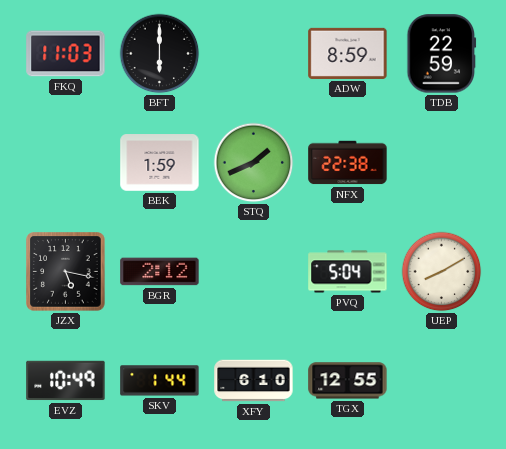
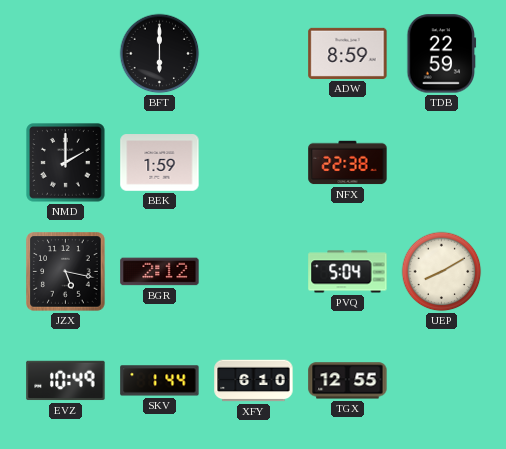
FKQ: 11:03 -> none
NMD: none -> 2:00
STQ: 1:41 -> none
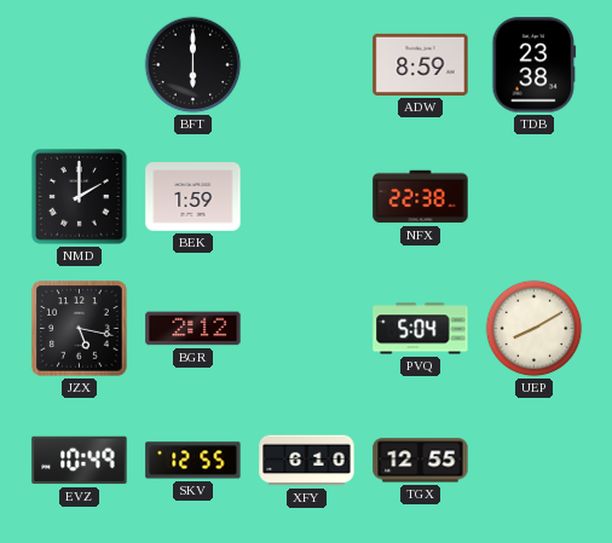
TDB: 22:59 -> 23:38
SKV: 1:44 -> 12:55
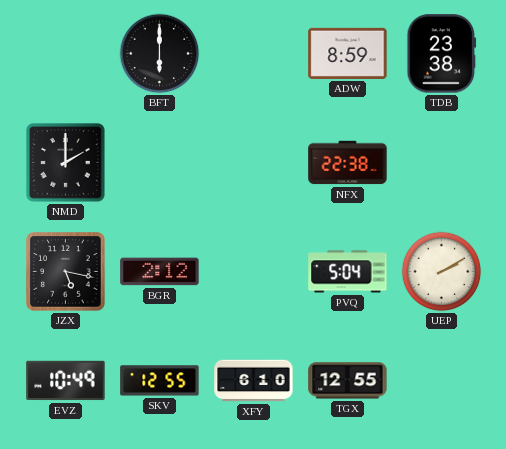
BEK: 1:59 -> none
UEP: 8:10 -> 2:10
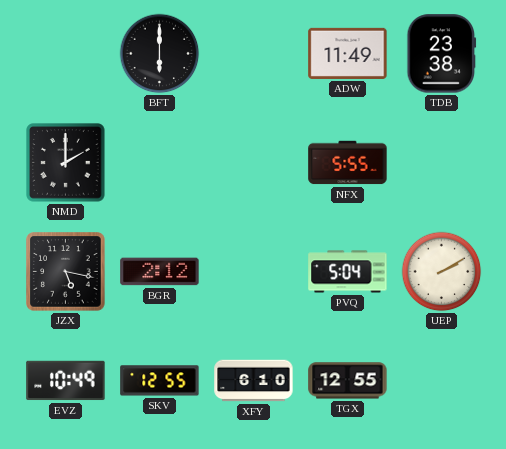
ADW: 8:59 -> 11:49
NFX: 22:38 -> 5:55
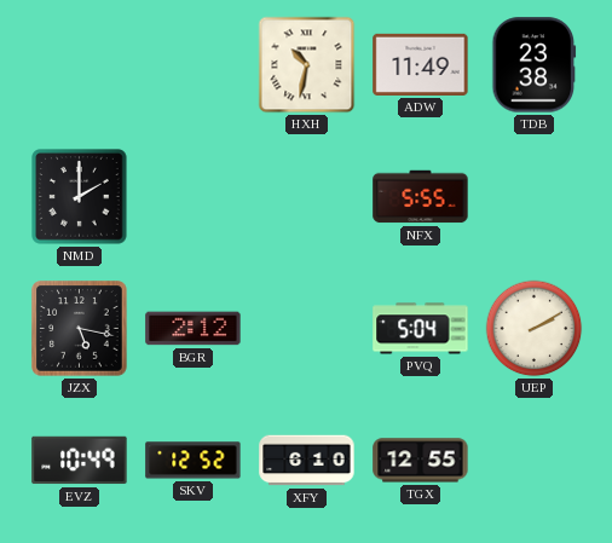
BFT: 6:00 -> none
HXH: none -> 10:32
SKV: 12:55 -> 12:52
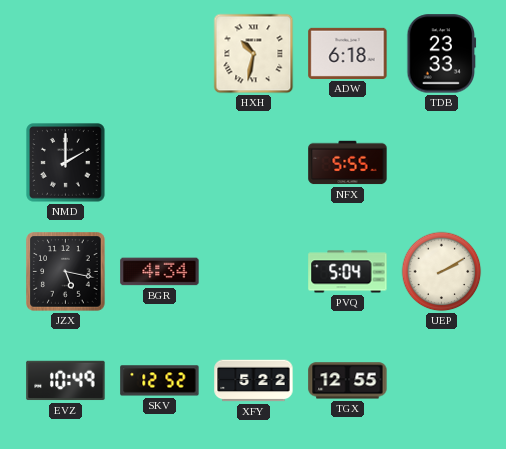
ADW: 11:49 -> 6:18
TDB: 23:38 -> 23:33
BGR: 2:12 -> 4:34
XFY: 6:10 -> 5:22
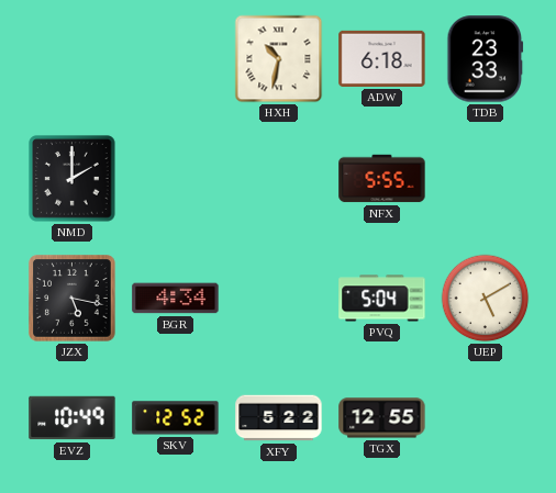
UEP: 2:10 -> 5:10
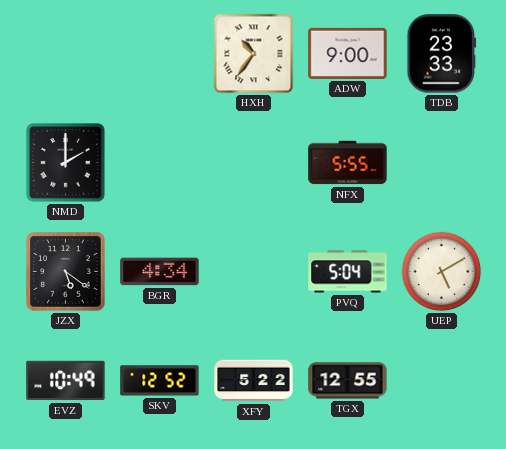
HXH: 10:32 -> 10:36
ADW: 6:18 -> 9:00
JZX: 5:17 -> 5:21
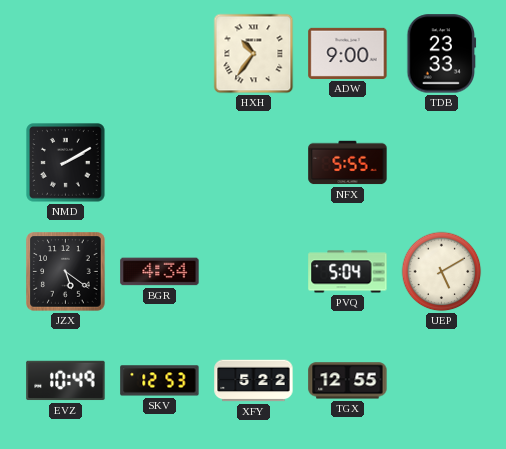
NMD: 2:00 -> 2:10
SKV: 12:52 -> 12:53
